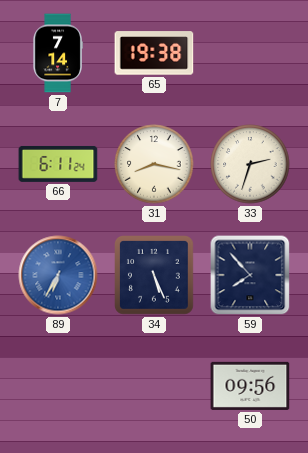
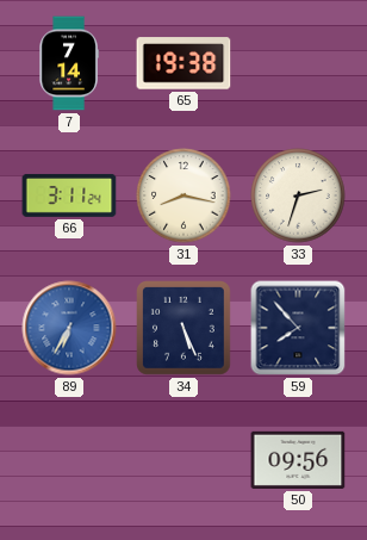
66: 6:11 -> 3:11
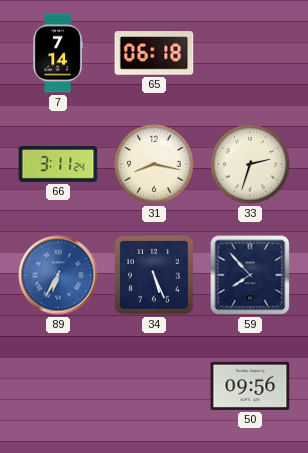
65: 19:38 -> 06:18
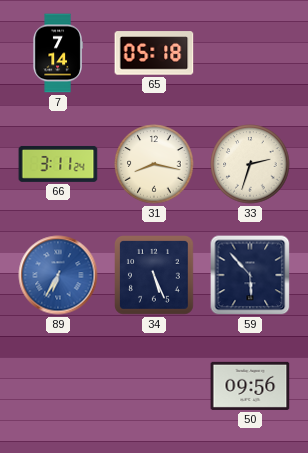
65: 06:18 -> 05:18
59: 7:53 -> 5:53
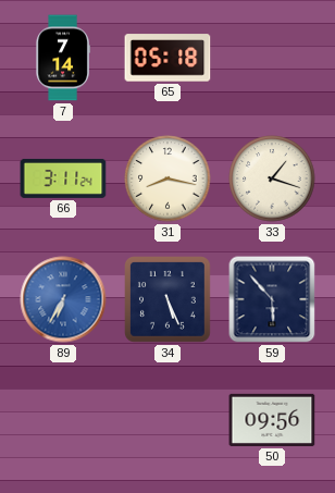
33: 2:33 -> 1:18
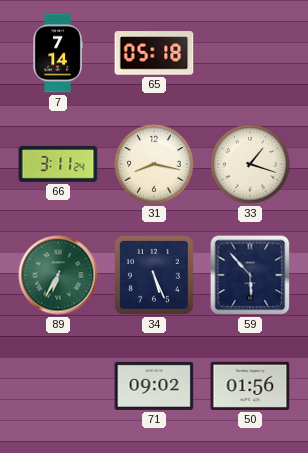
89 dial: blue -> green
71: none -> 09:02
50: 09:56 -> 01:56
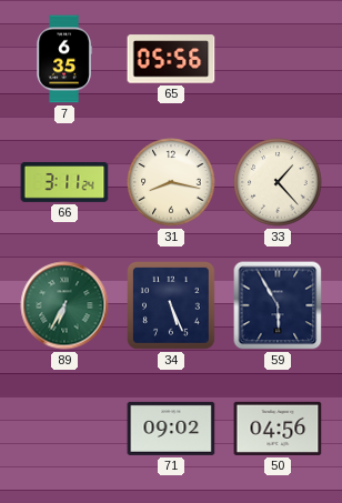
7: 7:14 -> 6:35
65: 05:18 -> 05:56
33: 1:18 -> 1:23
59: 5:53 -> 5:55
50: 01:56 -> 04:56
